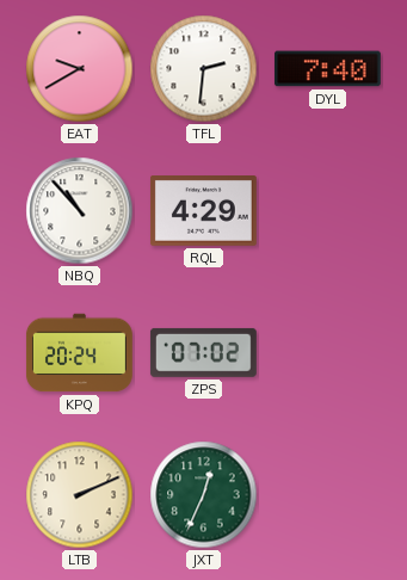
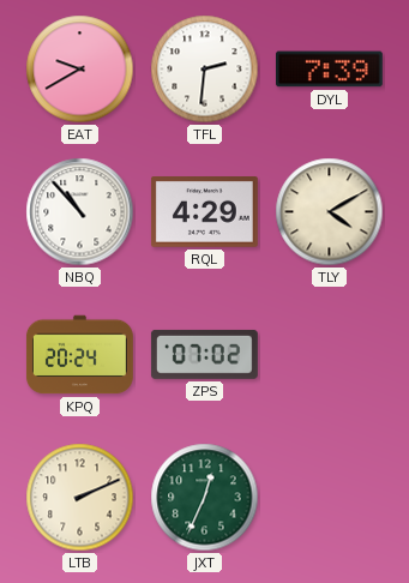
DYL: 7:40 -> 7:39
TLY: none -> 4:10
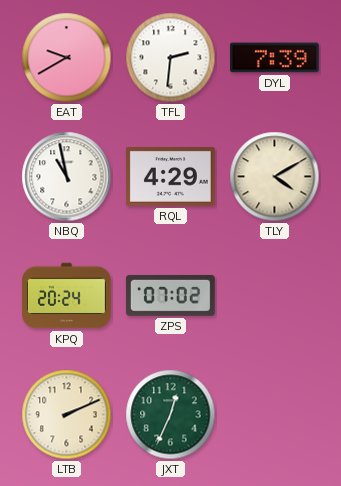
NBQ: 10:53 -> 10:58
